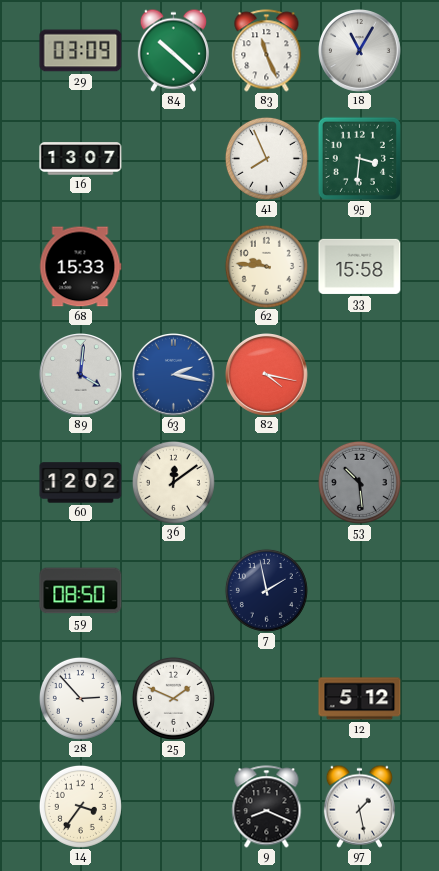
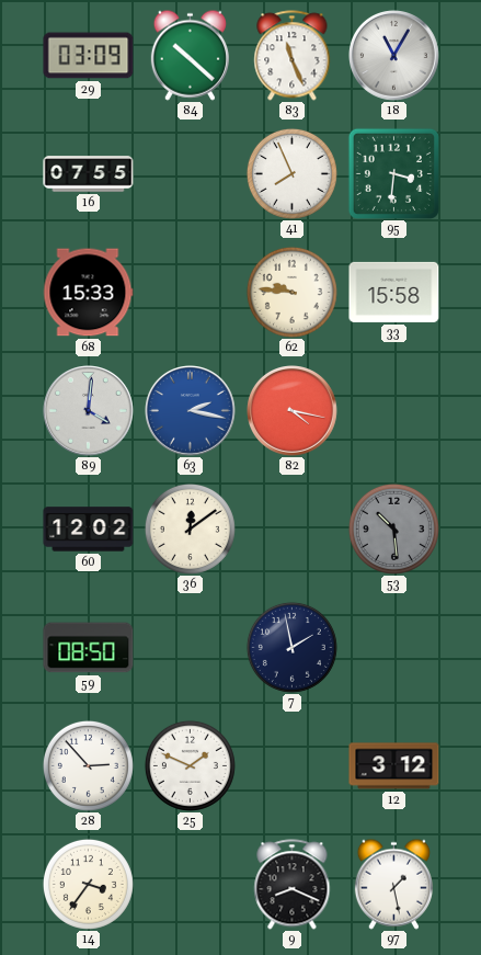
16: 13:07 -> 07:55
12: 5:12 -> 3:12
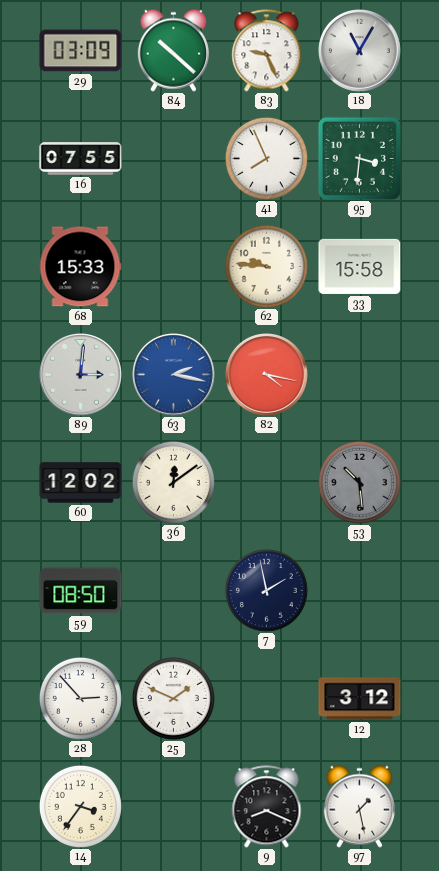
83: 11:26 -> 9:26
89: 4:01 -> 3:01
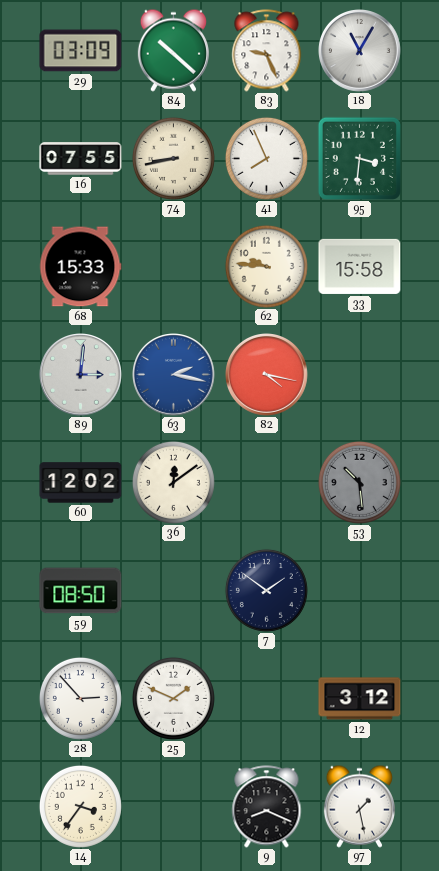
74: none -> 8:43
7: 1:58 -> 1:51
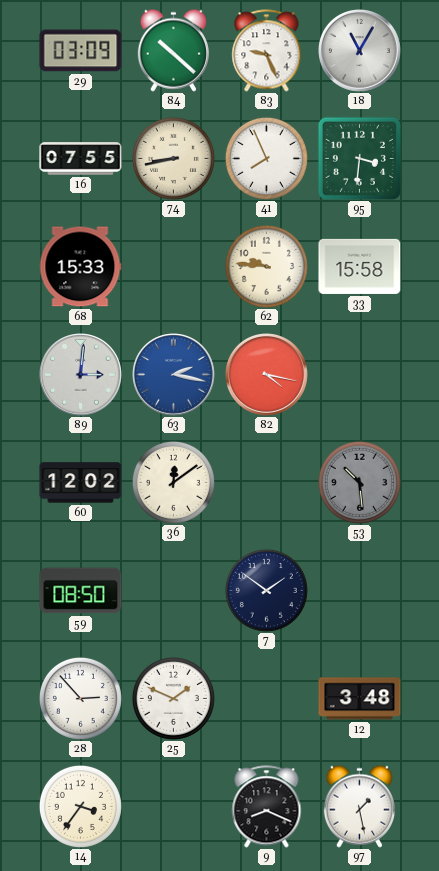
12: 3:12 -> 3:48
